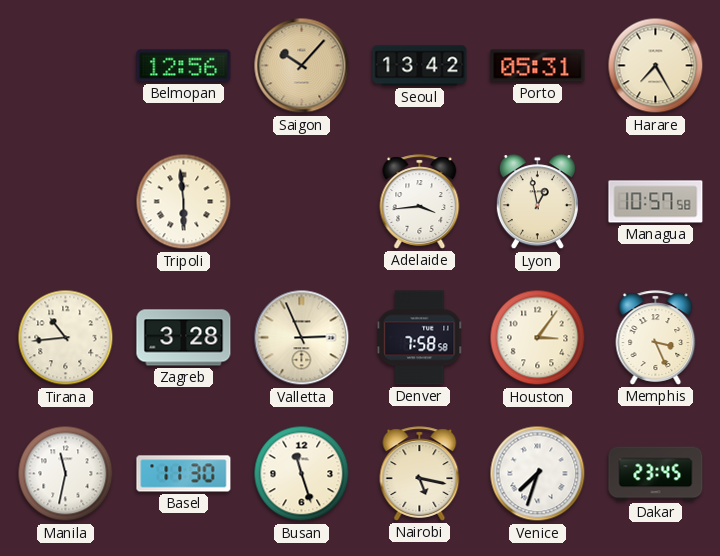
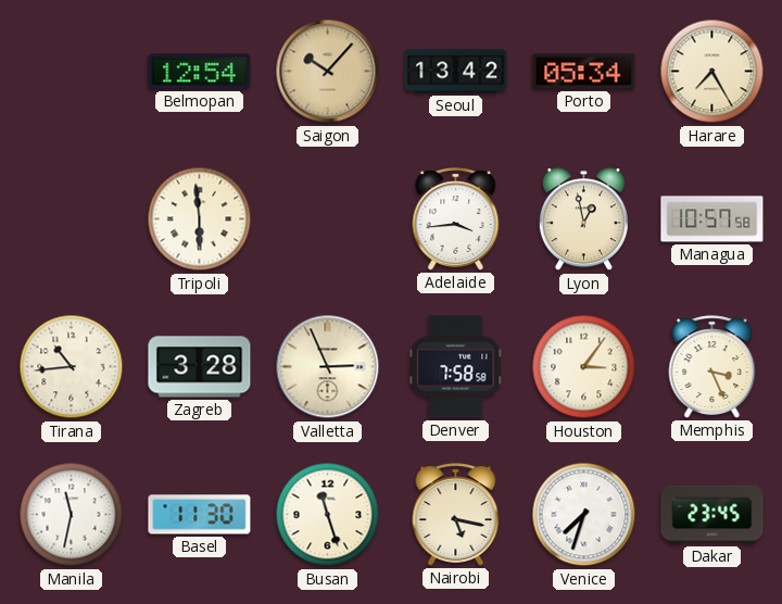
Belmopan: 12:56 -> 12:54
Porto: 05:31 -> 05:34
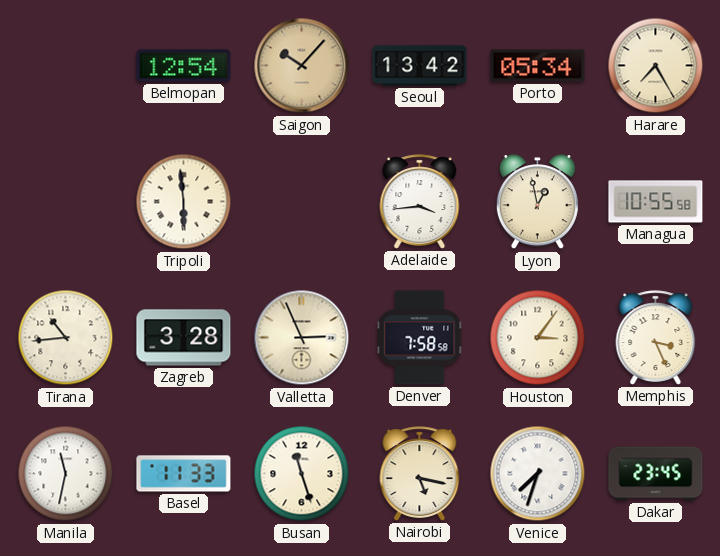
Managua: 10:57 -> 10:55
Basel: 11:30 -> 11:33
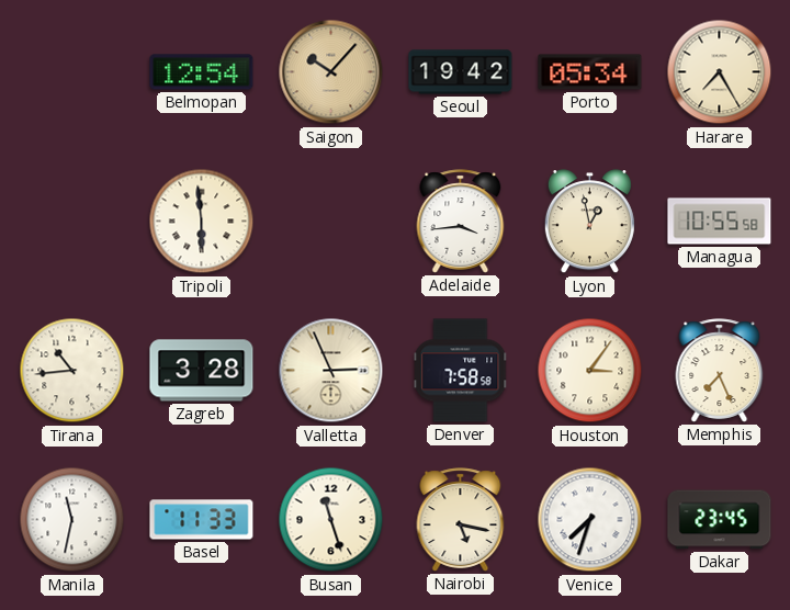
Seoul: 13:42 -> 19:42
Memphis: 3:26 -> 7:26
